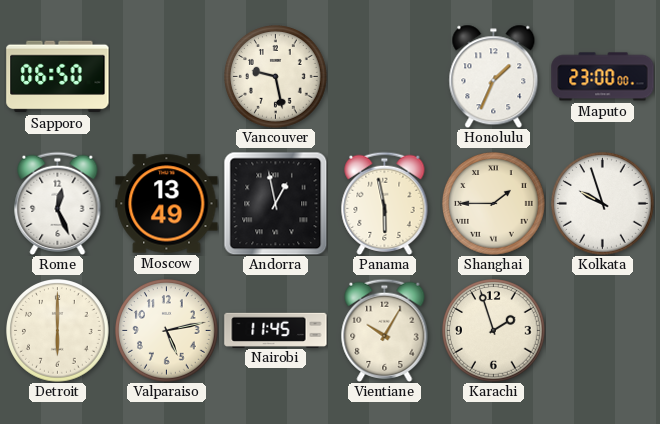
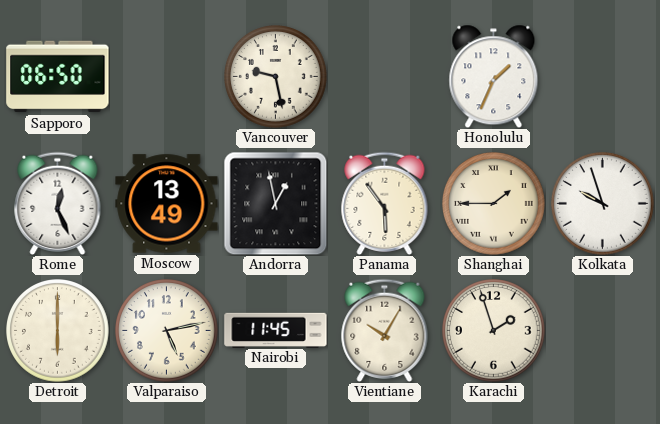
Maputo: 23:00 -> none
Panama: 5:58 -> 5:54
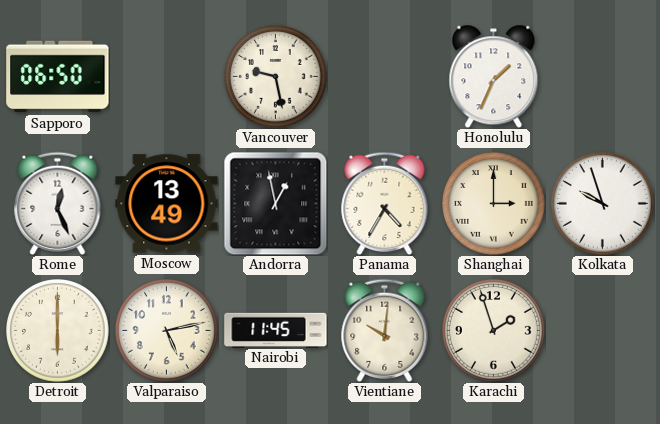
Panama: 5:54 -> 4:35
Shanghai: 1:45 -> 3:00
Vientiane: 10:05 -> 10:01
